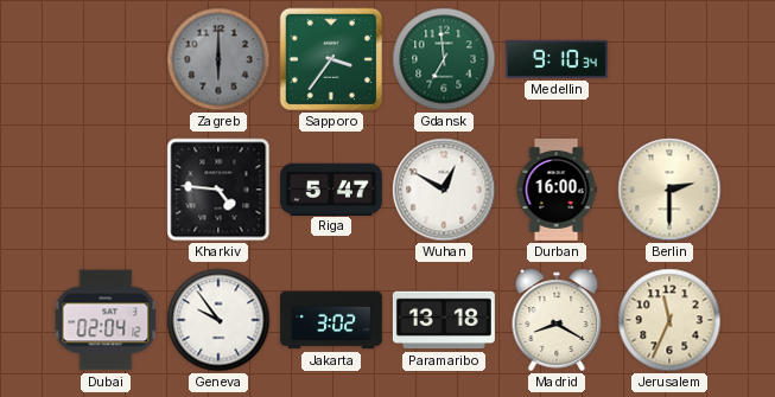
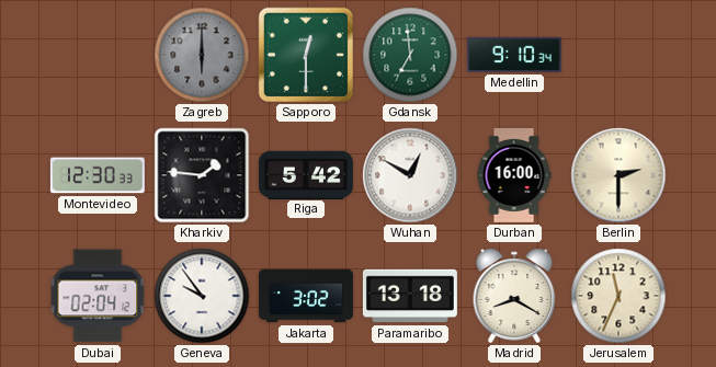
Sapporo: 3:36 -> 12:30
Montevideo: none -> 12:30
Kharkiv: 4:46 -> 1:46
Riga: 5:47 -> 5:42
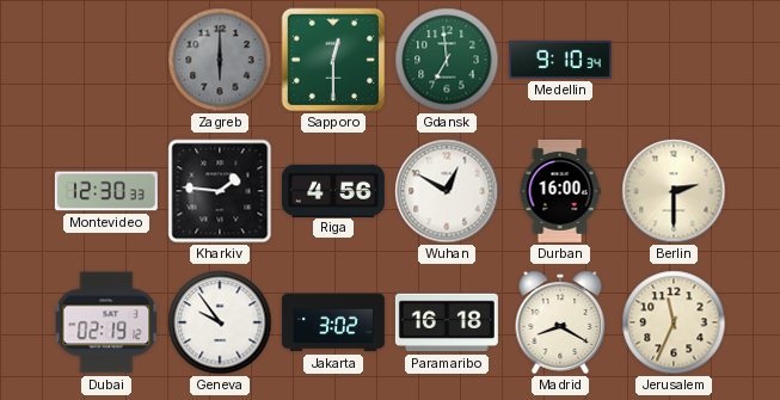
Riga: 5:42 -> 4:56
Dubai: 02:04 -> 02:19
Paramaribo: 13:18 -> 16:18
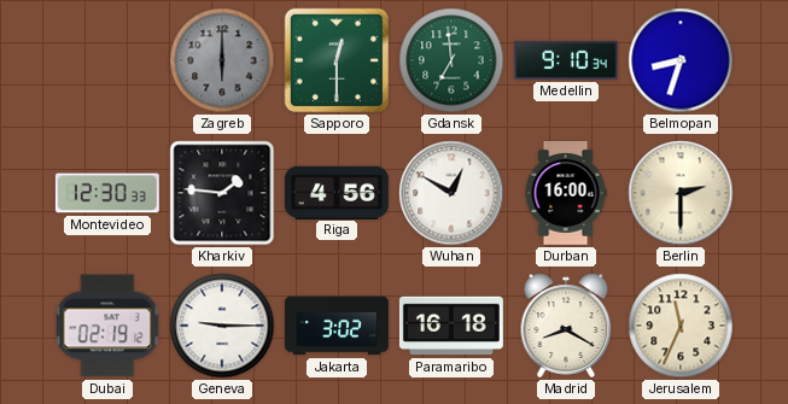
Belmopan: none -> 8:33
Geneva: 9:54 -> 9:15
